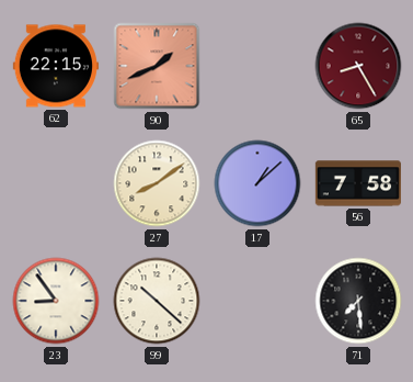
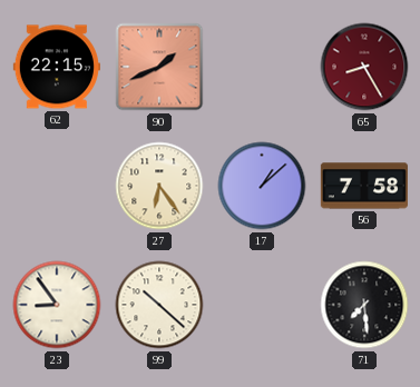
27: 8:09 -> 6:24
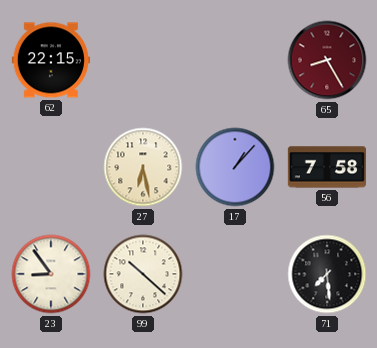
90: 1:41 -> none
27: 6:24 -> 6:28
17: 1:08 -> 1:07
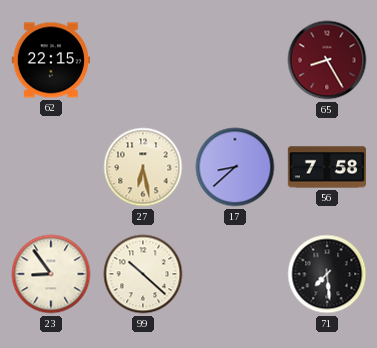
17: 1:07 -> 8:38
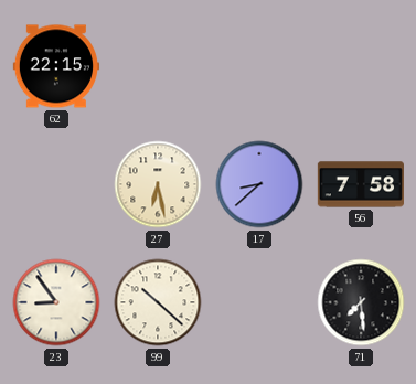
65: 8:25 -> none
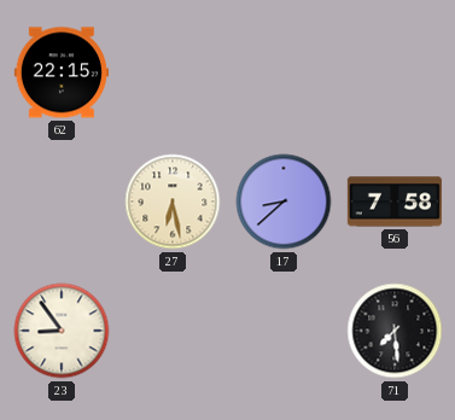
99: 10:22 -> none
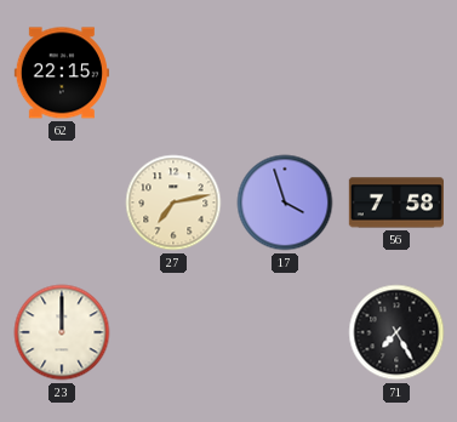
27: 6:28 -> 7:13
17: 8:38 -> 3:57
23: 8:54 -> 12:00
71: 7:29 -> 7:25
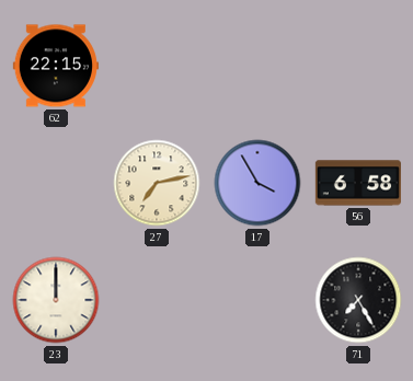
17: 3:57 -> 3:55
56: 7:58 -> 6:58
